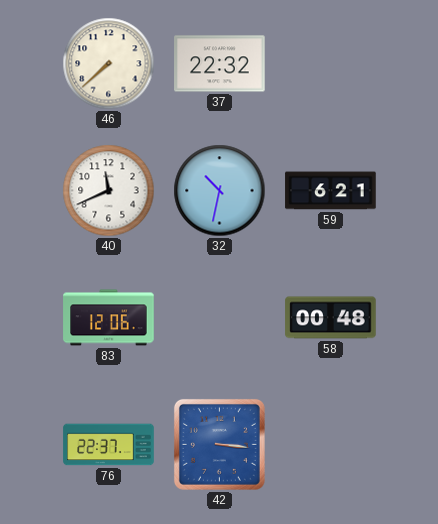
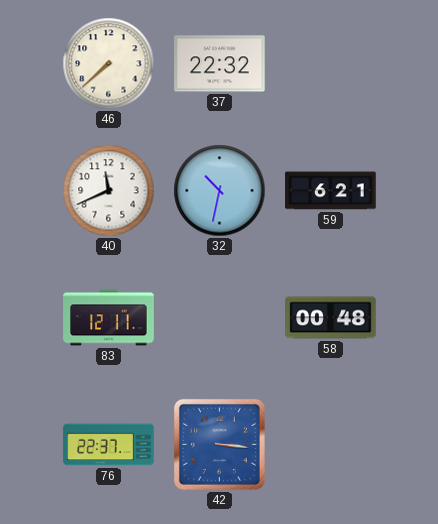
83: 12:06 -> 12:11
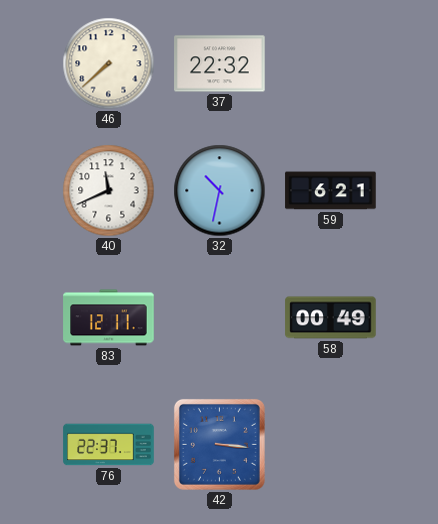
58: 00:48 -> 00:49
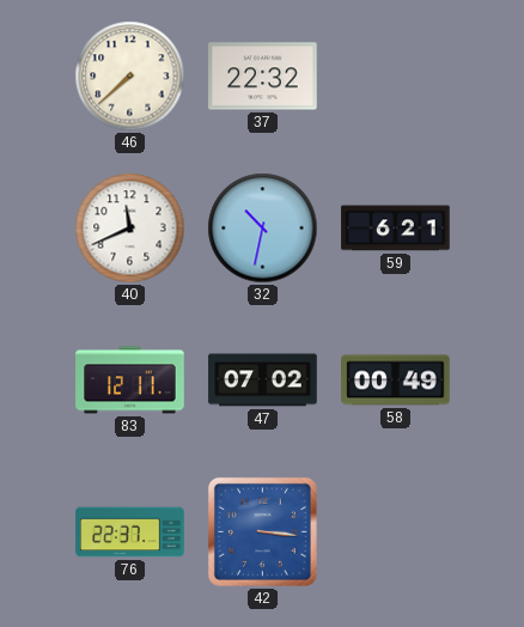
47: none -> 07:02
